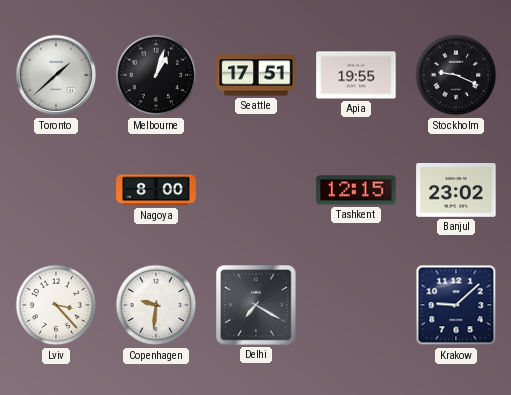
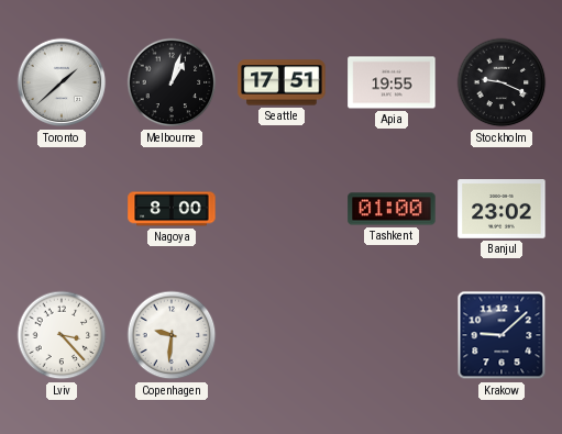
Tashkent: 12:15 -> 01:00
Delhi: 7:20 -> none
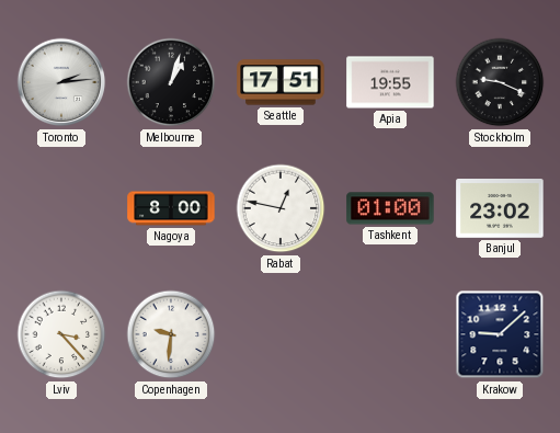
Toronto: 1:38 -> 2:14
Rabat: none -> 12:47
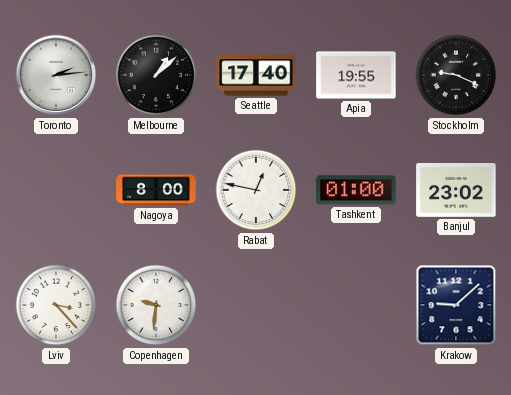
Melbourne: 1:03 -> 1:08
Seattle: 17:51 -> 17:40
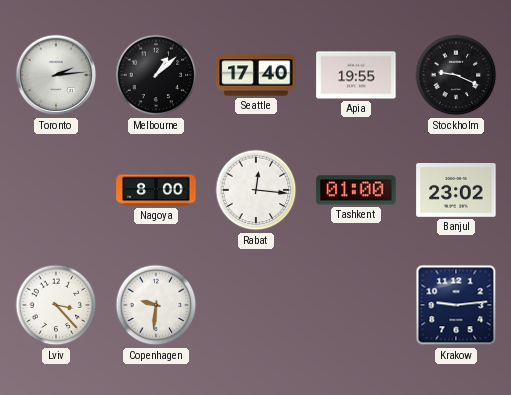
Rabat: 12:47 -> 12:16
Krakow: 9:08 -> 9:14
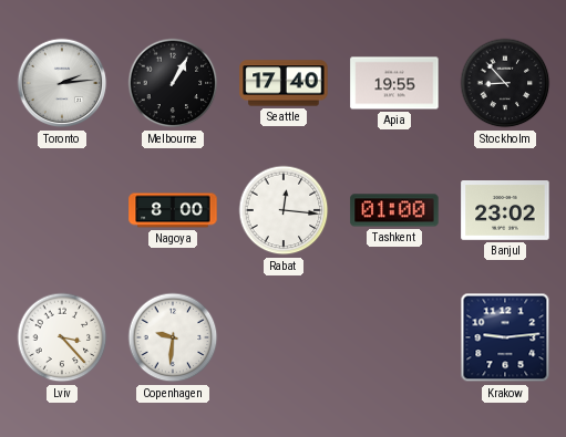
Melbourne: 1:08 -> 1:05
Stockholm: 9:19 -> 8:53
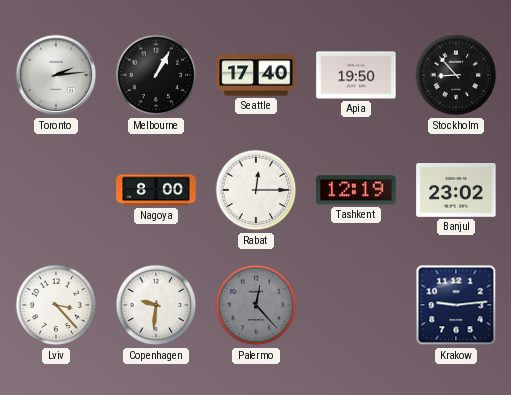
Apia: 19:55 -> 19:50
Rabat: 12:16 -> 12:15
Tashkent: 01:00 -> 12:19
Palermo: none -> 12:23
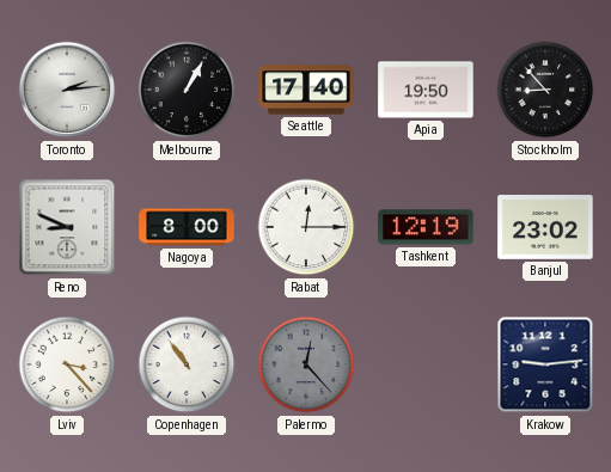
Reno: none -> 8:49
Copenhagen: 9:31 -> 10:54
